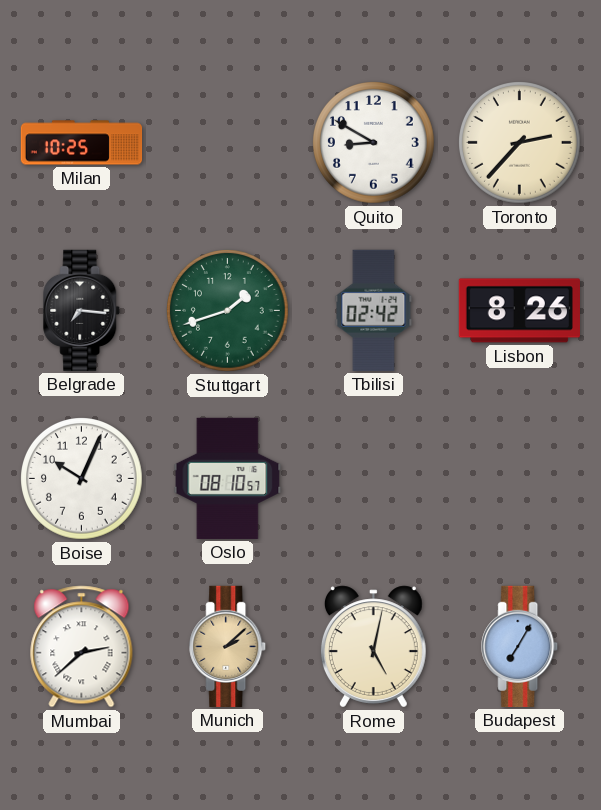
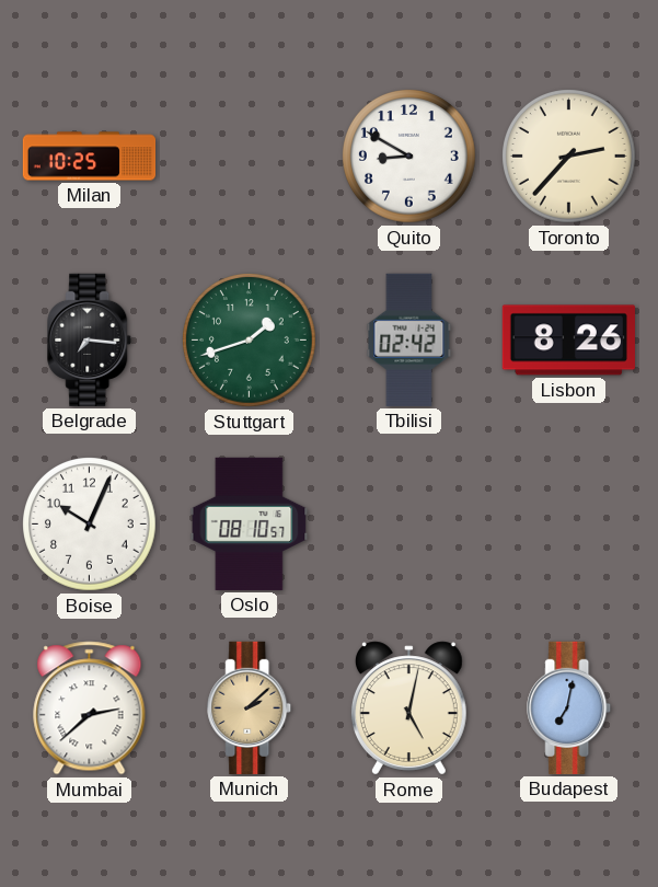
Budapest: 7:05 -> 7:02
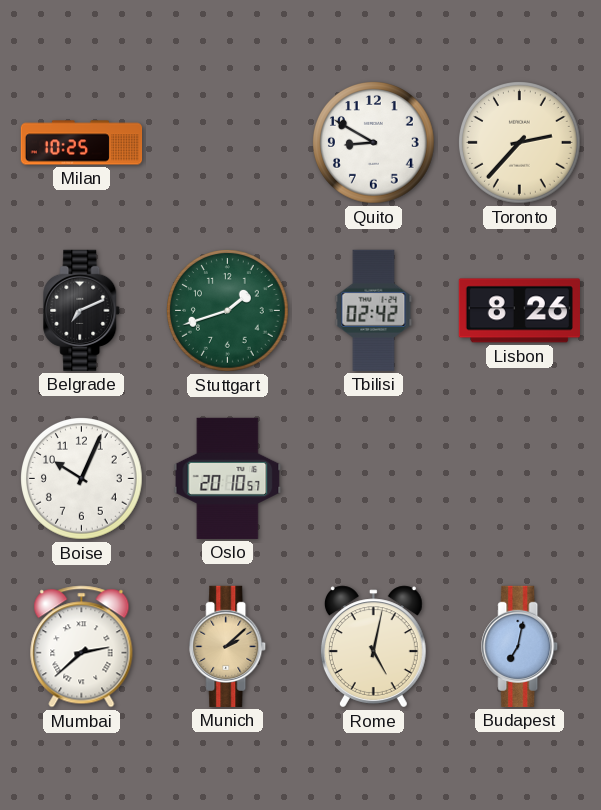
Belgrade: 7:16 -> 7:11
Oslo: 08:10 -> 20:10
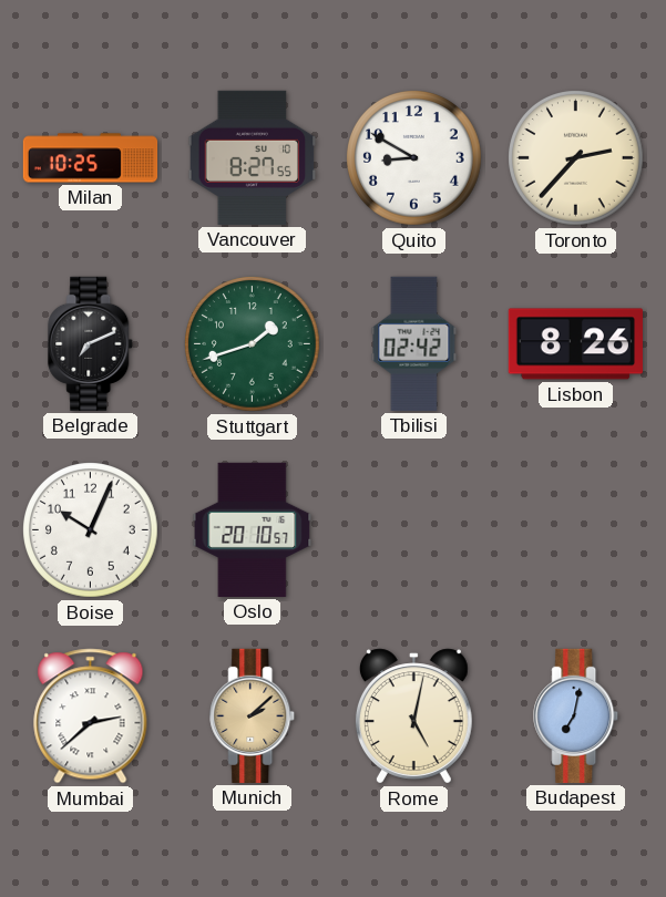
Vancouver: none -> 8:27
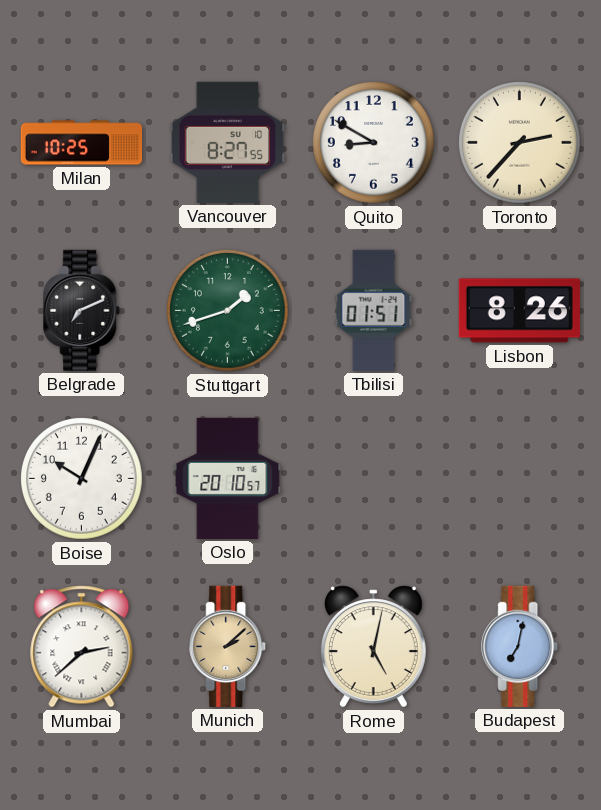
Tbilisi: 02:42 -> 01:51
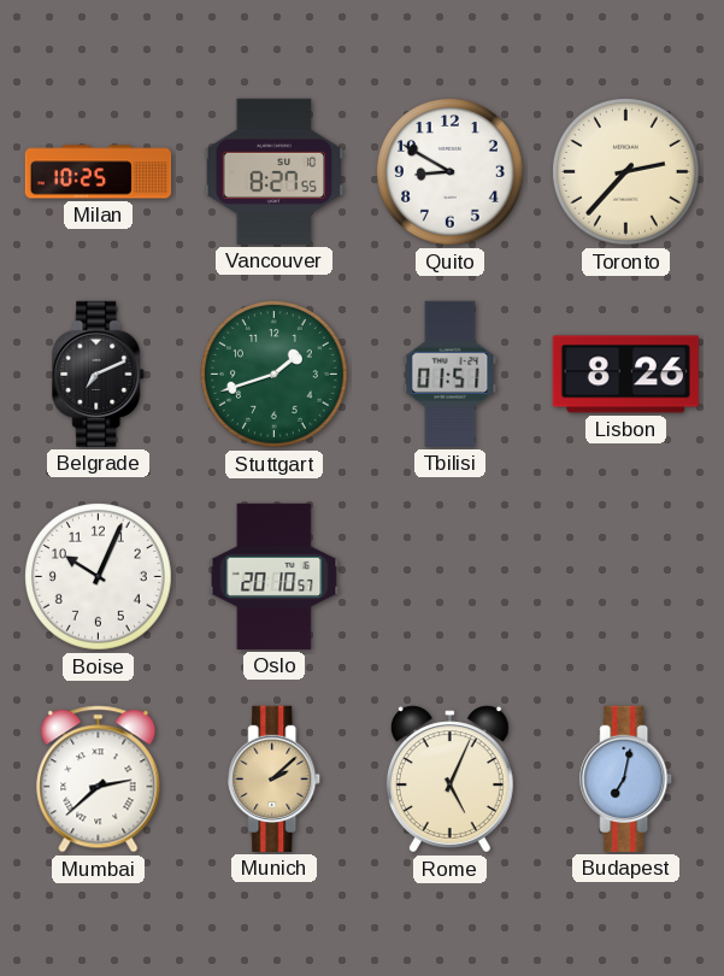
Rome: 5:02 -> 5:04
